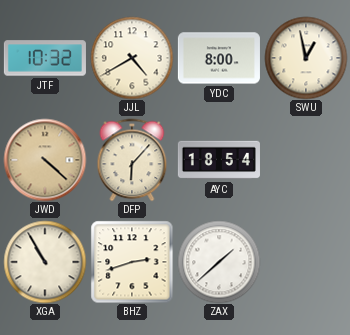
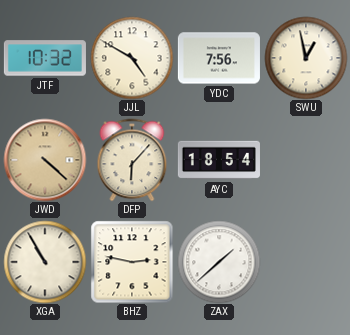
JJL: 4:40 -> 4:50
YDC: 8:00 -> 7:56
BHZ: 2:42 -> 2:47
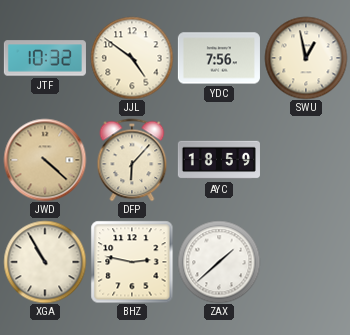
JJL: 4:50 -> 4:51
AYC: 18:54 -> 18:59
